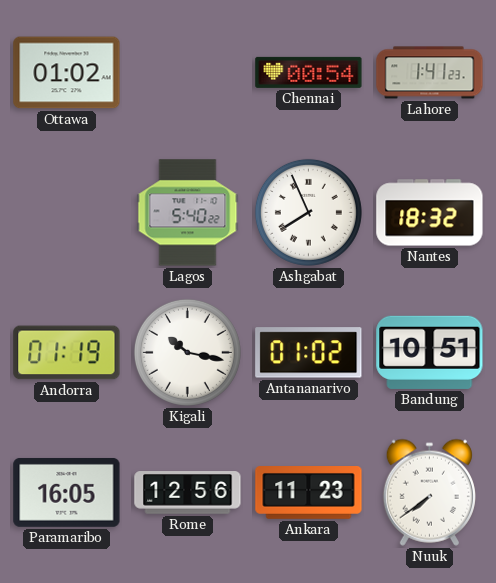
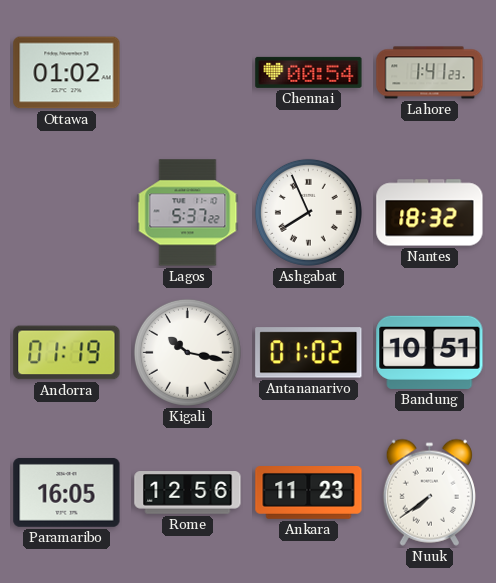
Lagos: 5:40 -> 5:37
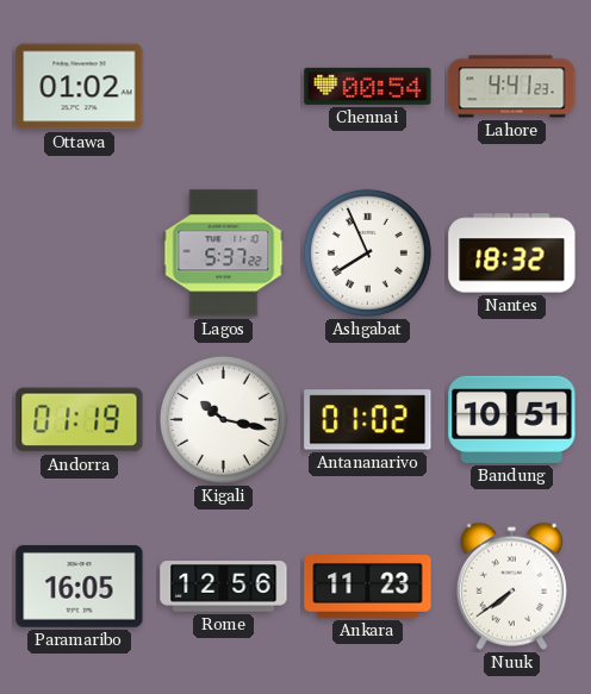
Lahore: 1:41 -> 4:41
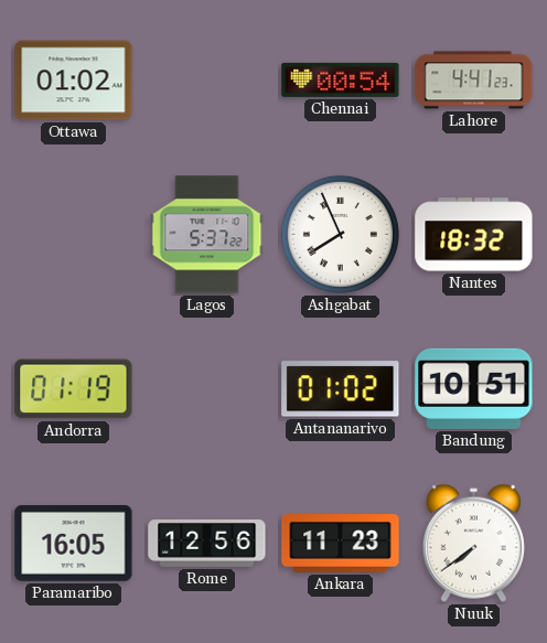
Kigali: 10:17 -> none
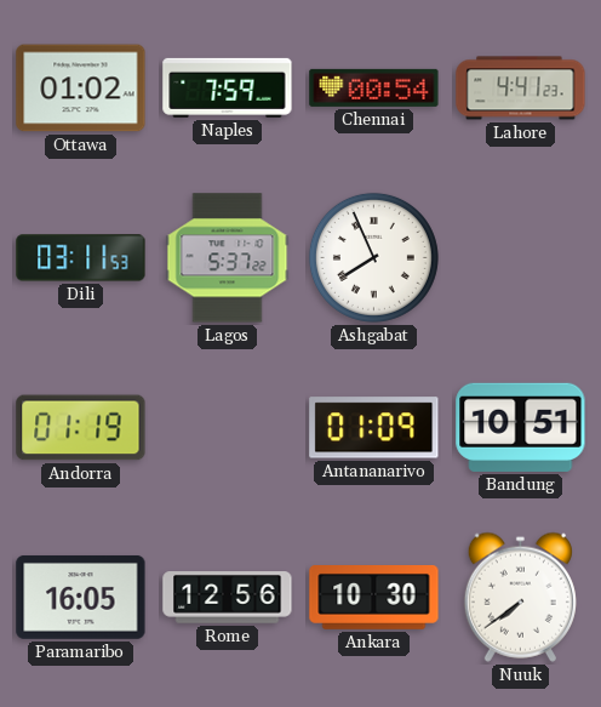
Naples: none -> 7:59
Dili: none -> 03:11
Nantes: 18:32 -> none
Antananarivo: 01:02 -> 01:09
Ankara: 11:23 -> 10:30
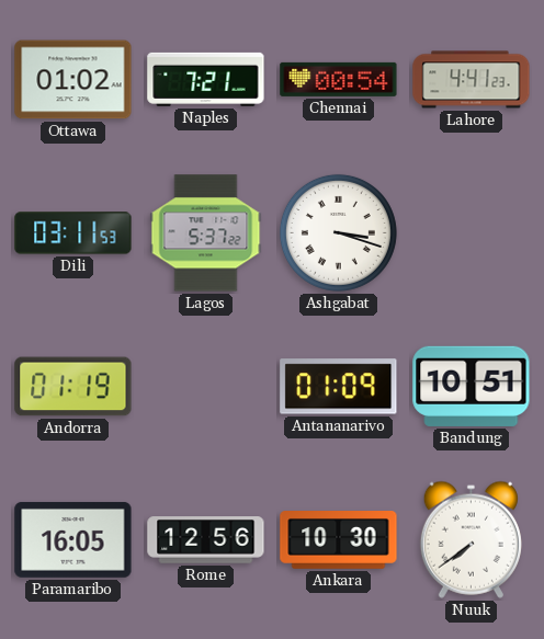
Naples: 7:59 -> 7:21
Ashgabat: 7:56 -> 3:18
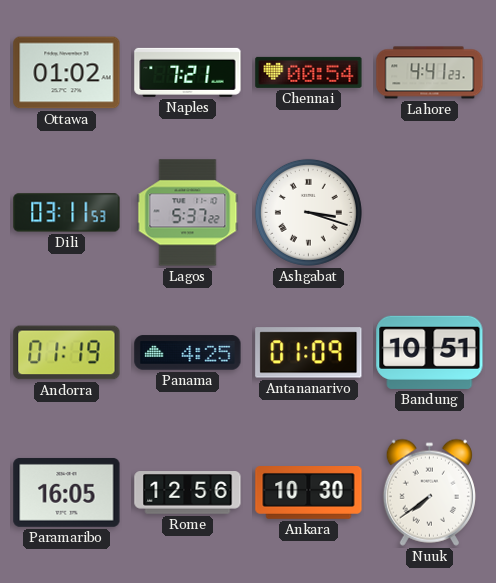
Panama: none -> 4:25
